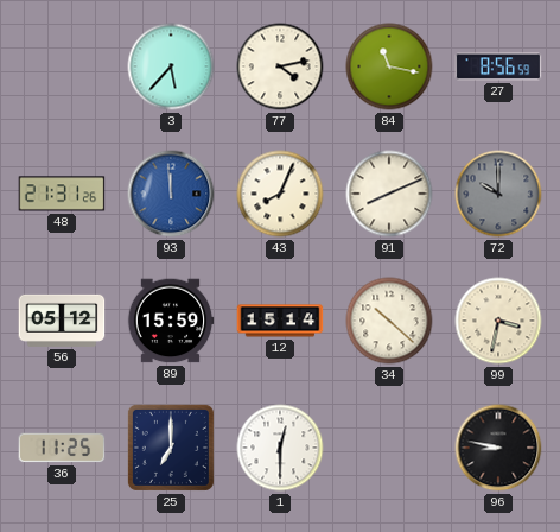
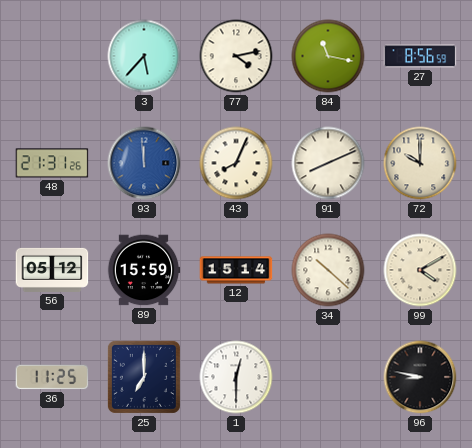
72 dial: grey -> cream
99: 3:32 -> 4:10
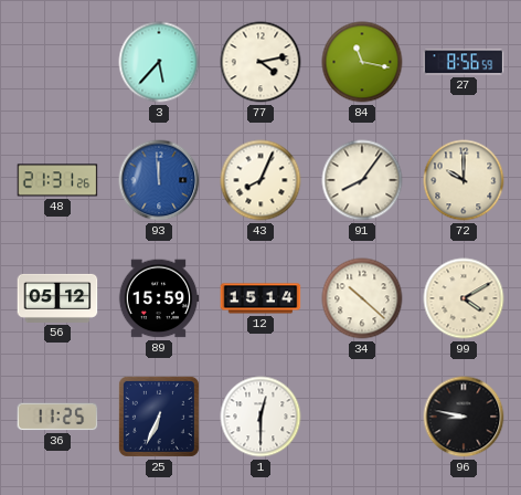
91: 8:11 -> 8:06
25: 7:00 -> 6:34
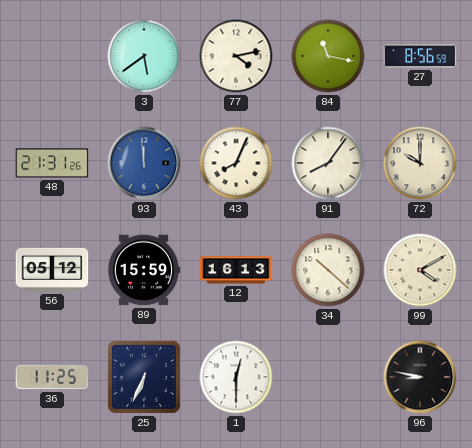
3: 5:37 -> 5:39
12: 15:14 -> 16:13
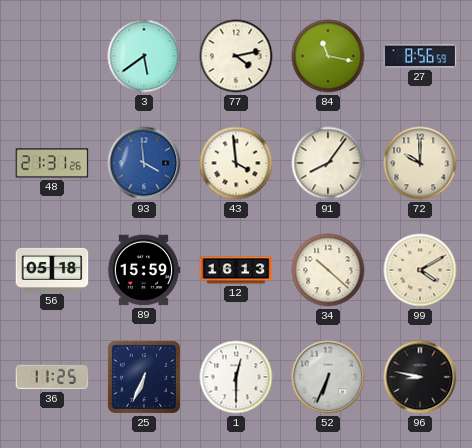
93: 11:59 -> 3:59
43: 8:04 -> 3:59
56: 05:12 -> 05:18
52: none -> 6:34
